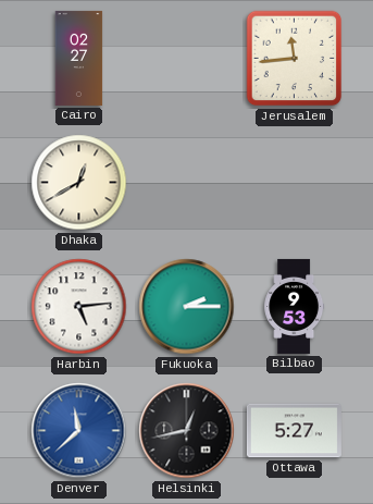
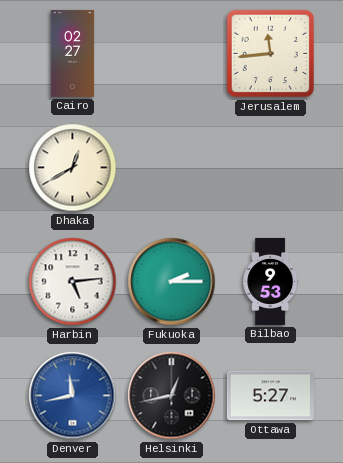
Denver: 11:38 -> 11:43
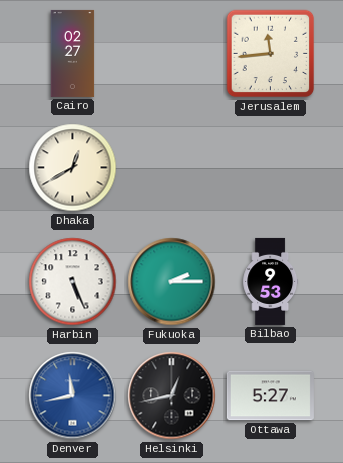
Harbin: 5:14 -> 5:26
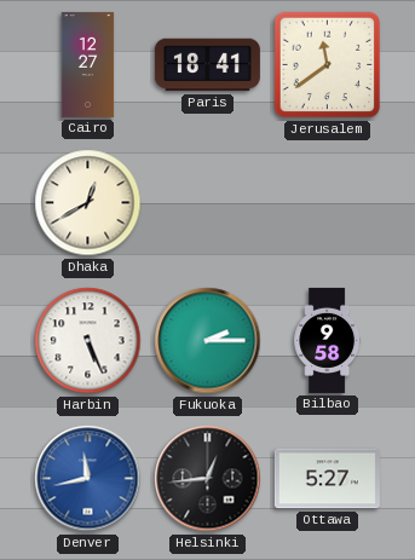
Cairo: 02:27 -> 12:27
Paris: none -> 18:41
Jerusalem: 11:44 -> 11:39
Bilbao: 9:53 -> 9:58
Helsinki: 12:43 -> 12:44
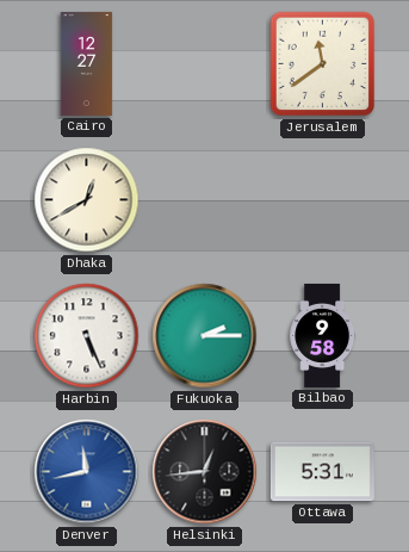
Paris: 18:41 -> none
Ottawa: 5:27 -> 5:31
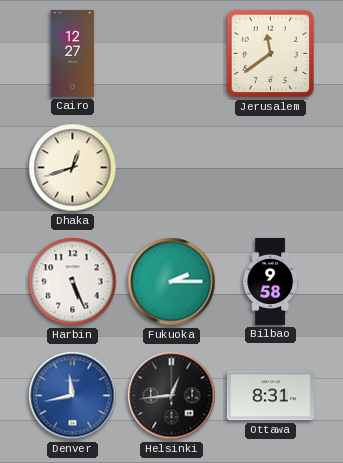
Dhaka: 12:40 -> 12:42
Ottawa: 5:31 -> 8:31
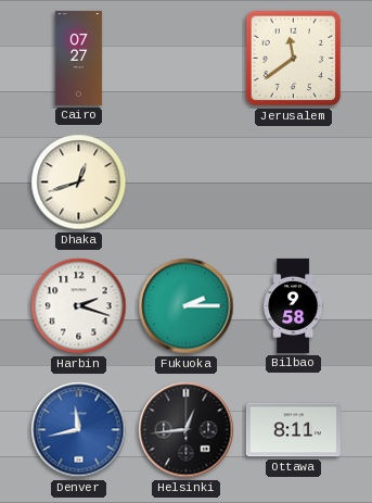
Cairo: 12:27 -> 07:27
Harbin: 5:26 -> 2:18
Ottawa: 8:31 -> 8:11
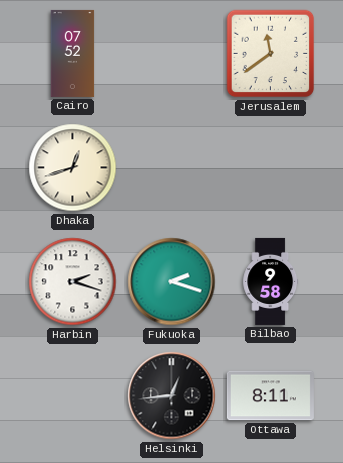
Cairo: 07:27 -> 07:52
Fukuoka: 2:15 -> 2:18
Denver: 11:43 -> none
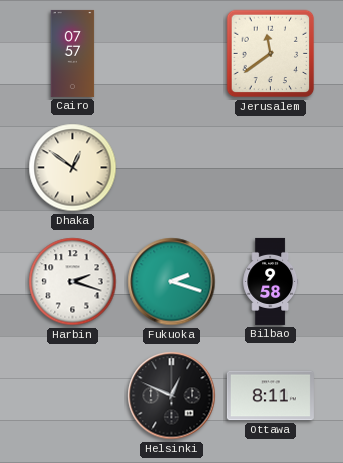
Cairo: 07:52 -> 07:57
Dhaka: 12:42 -> 12:51
Helsinki: 12:44 -> 12:49
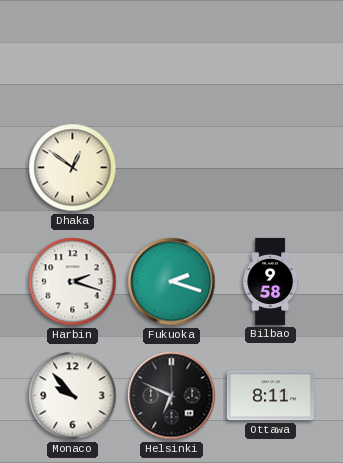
Cairo: 07:57 -> none
Jerusalem: 11:39 -> none
Monaco: none -> 9:53
Helsinki: 12:49 -> 6:49
